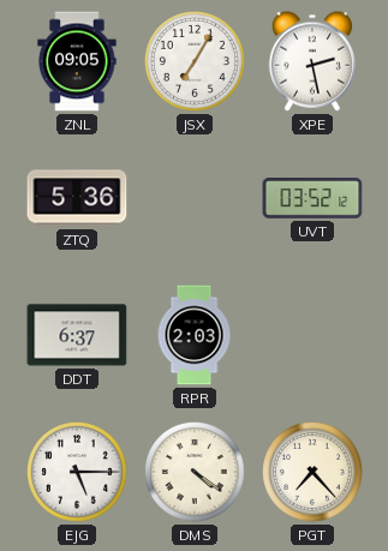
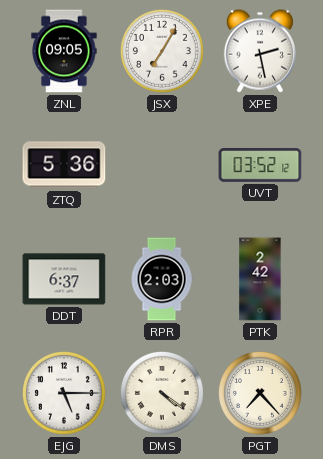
PTK: none -> 2:42
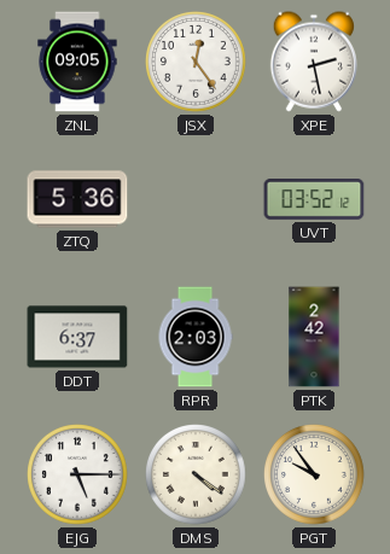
JSX: 7:05 -> 12:24
PGT: 7:23 -> 9:54
